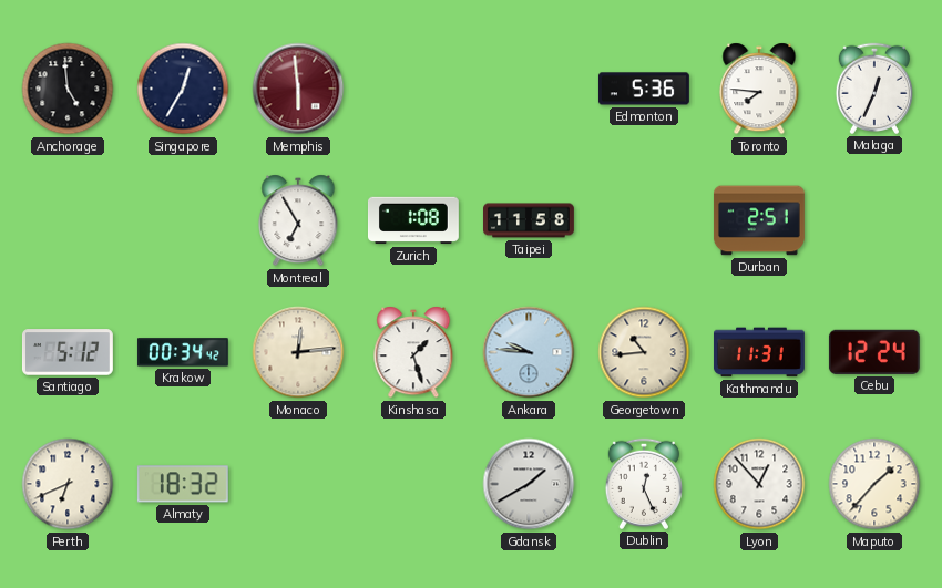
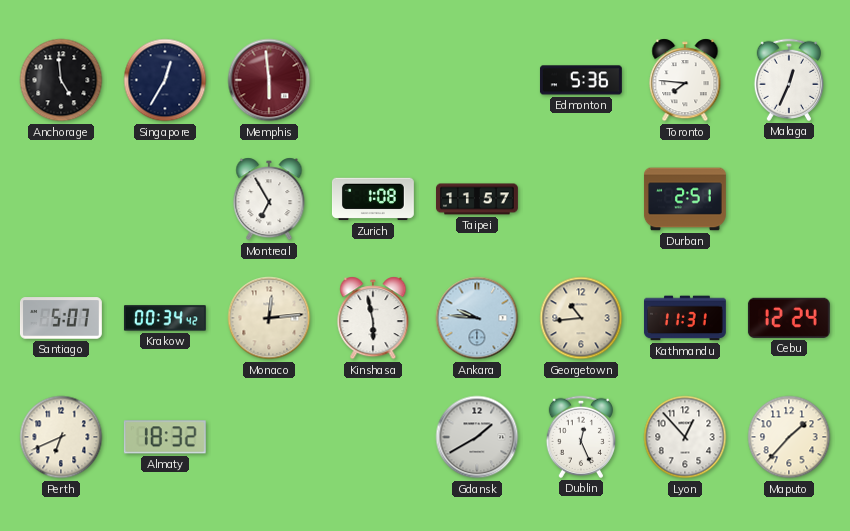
Taipei: 11:58 -> 11:57
Santiago: 5:12 -> 5:07
Kinshasa: 1:27 -> 5:58
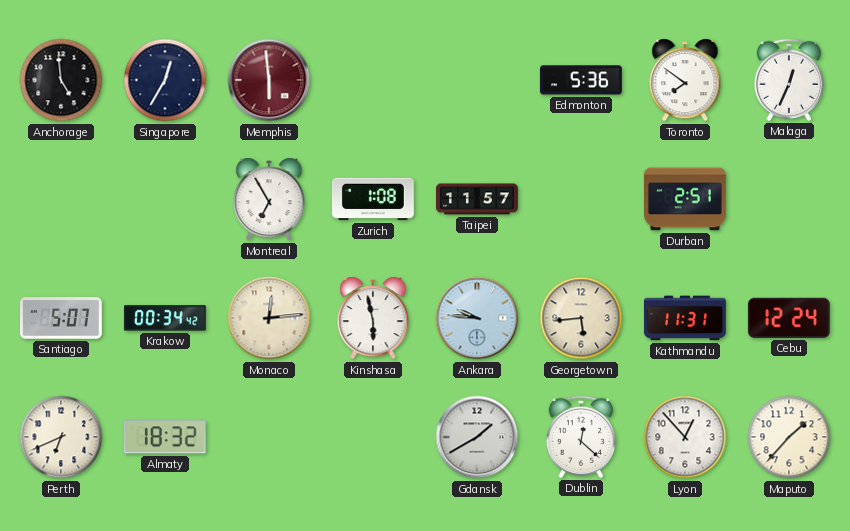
Toronto: 7:46 -> 7:51
Georgetown: 10:44 -> 5:44
Dublin: 12:26 -> 12:22
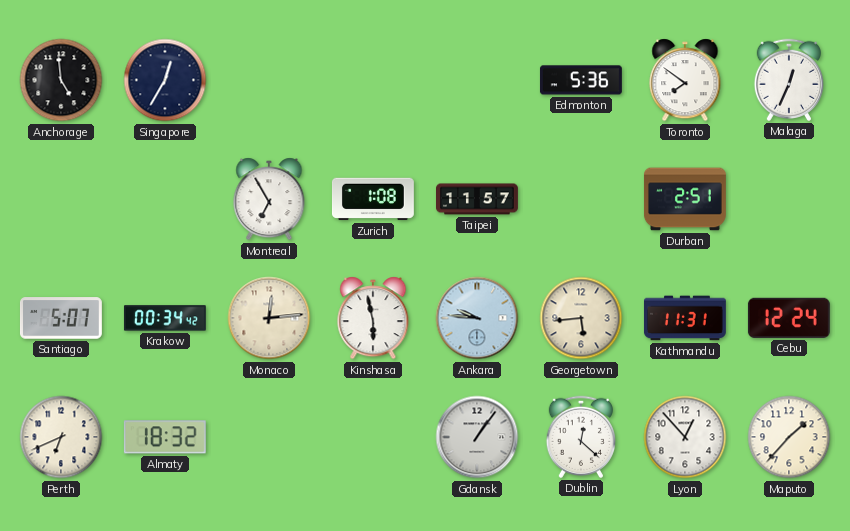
Memphis: 5:59 -> none
Gdansk: 1:40 -> 1:06
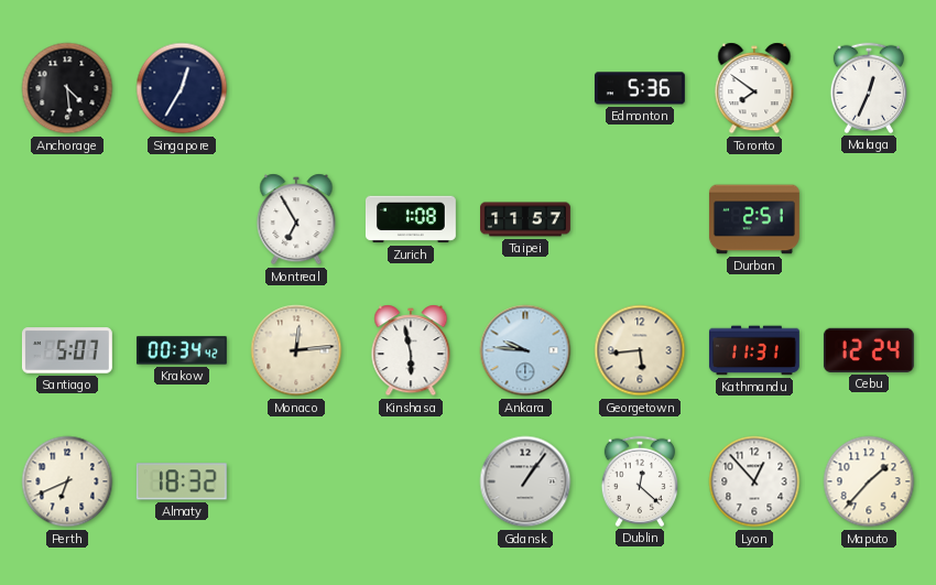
Anchorage: 4:59 -> 4:29
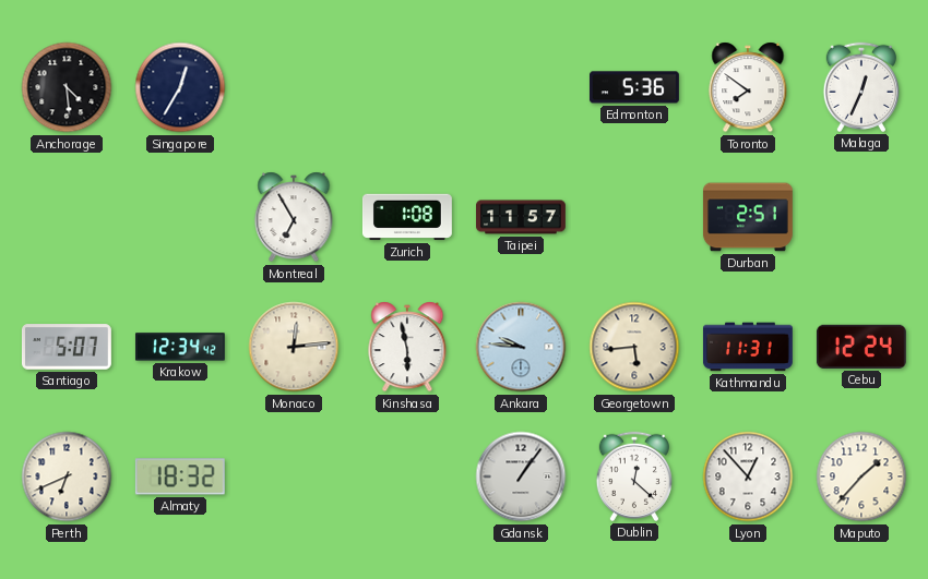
Krakow: 00:34 -> 12:34
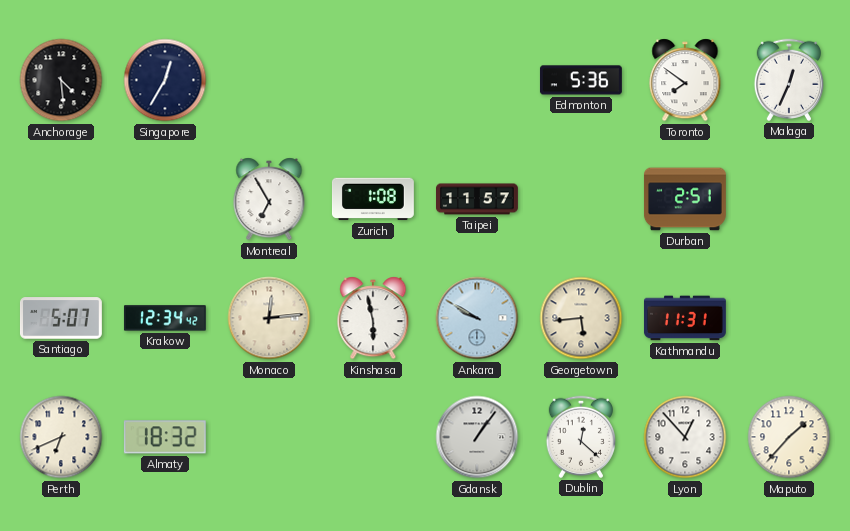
Ankara: 9:46 -> 9:50
Cebu: 12:24 -> none
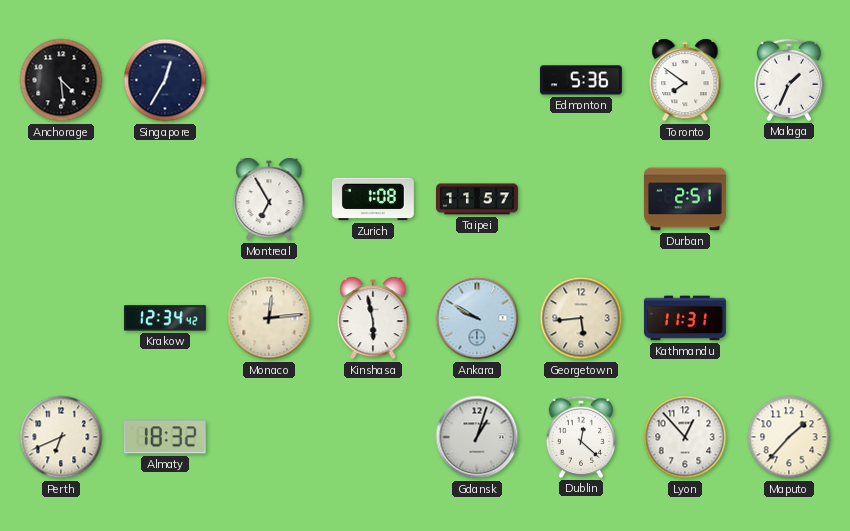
Malaga: 12:34 -> 1:34
Santiago: 5:07 -> none
Gdansk: 1:06 -> 1:03
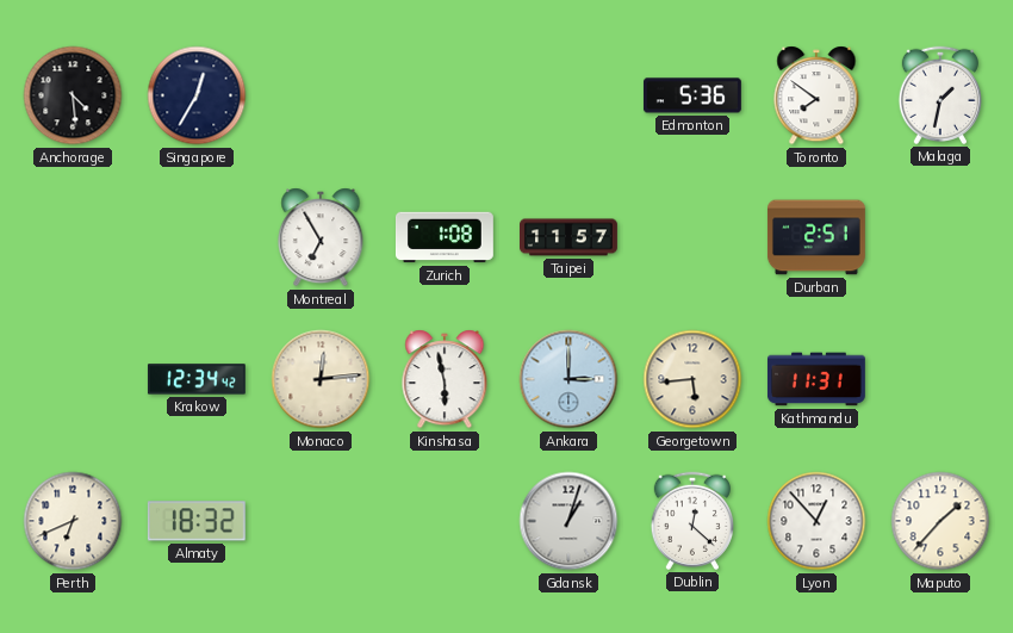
Malaga: 1:34 -> 1:32
Ankara: 9:50 -> 3:00
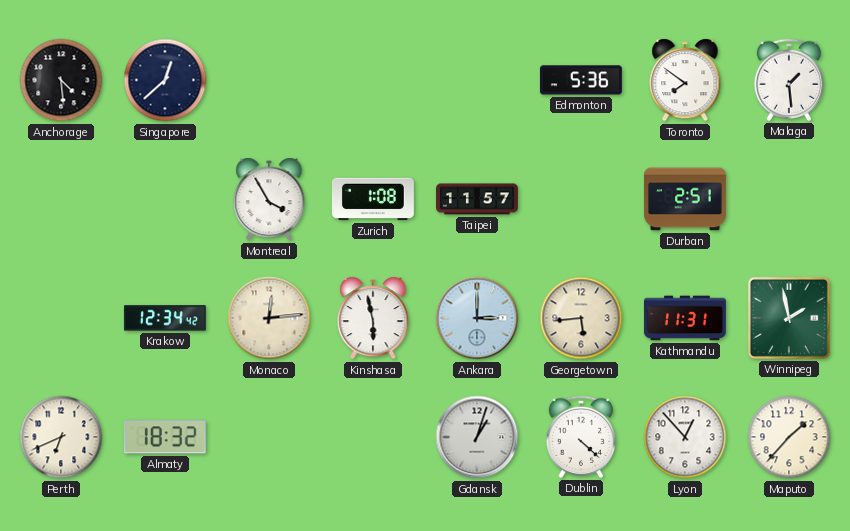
Singapore: 12:35 -> 12:38
Malaga: 1:32 -> 1:29
Montreal: 6:55 -> 3:55
Winnipeg: none -> 1:58
Dublin: 12:22 -> 4:22
